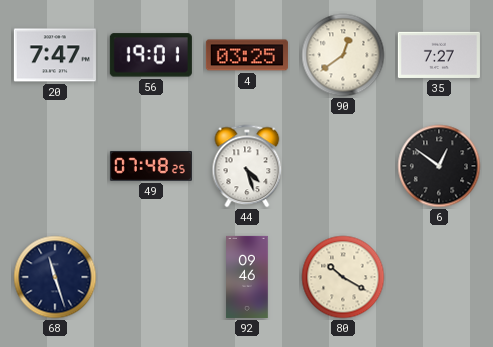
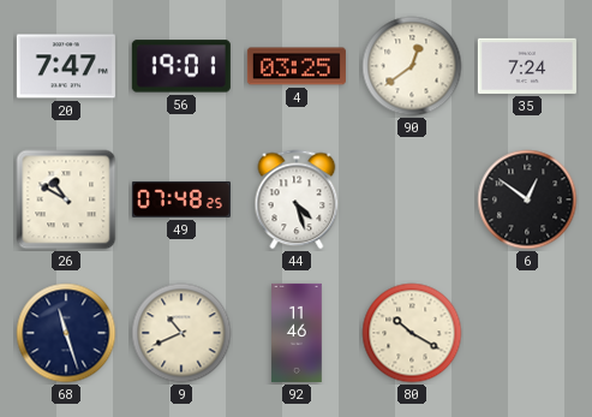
35: 7:27 -> 7:24
26: none -> 10:50
9: none -> 10:41
92: 09:46 -> 11:46
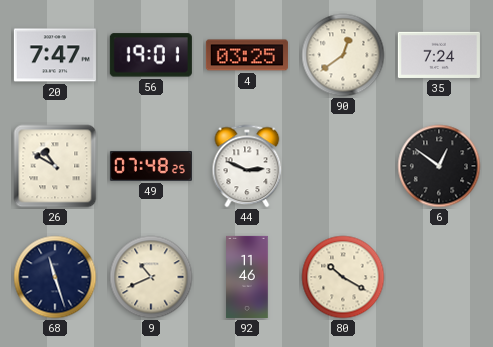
44: 4:27 -> 2:49
